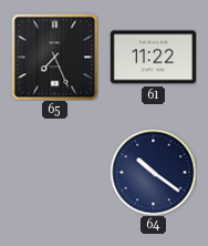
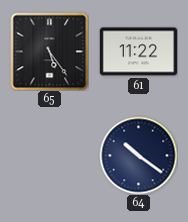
65: 7:26 -> 5:24
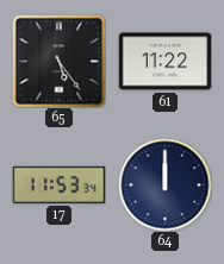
17: none -> 11:53
64: 10:21 -> 12:00
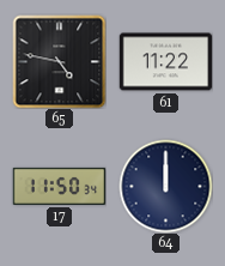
65: 5:24 -> 4:47
17: 11:53 -> 11:50
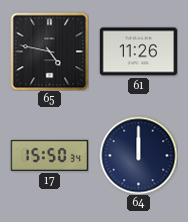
61: 11:22 -> 11:26
17: 11:50 -> 15:50
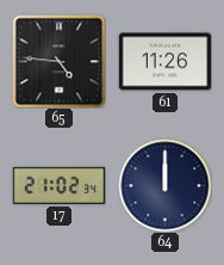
65: 4:47 -> 4:46
17: 15:50 -> 21:02
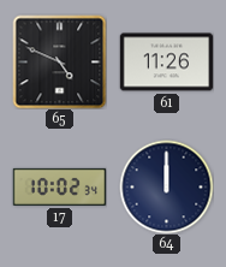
65: 4:46 -> 4:49
17: 21:02 -> 10:02
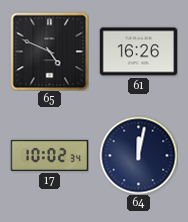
61: 11:26 -> 16:26
64: 12:00 -> 12:02
